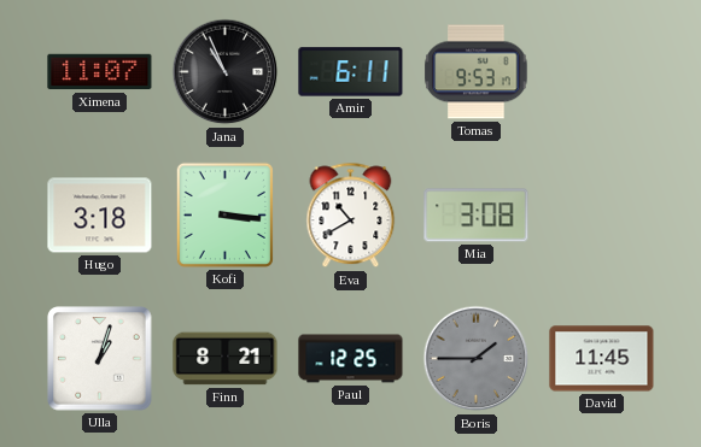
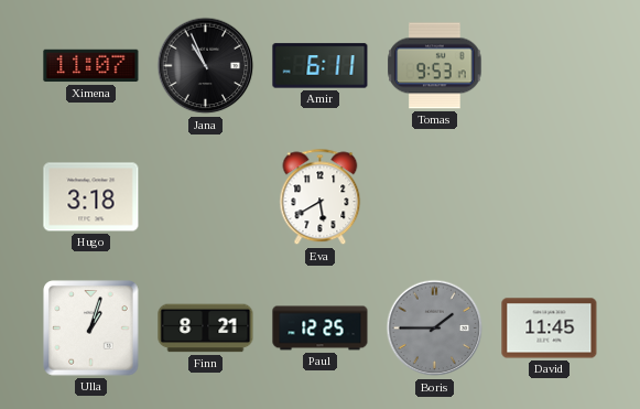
Kofi: 3:16 -> none
Eva: 10:40 -> 5:40
Mia: 3:08 -> none
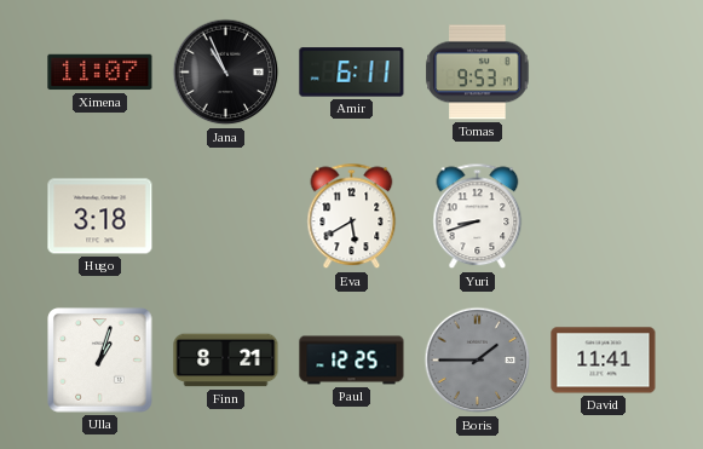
Yuri: none -> 8:42
David: 11:45 -> 11:41
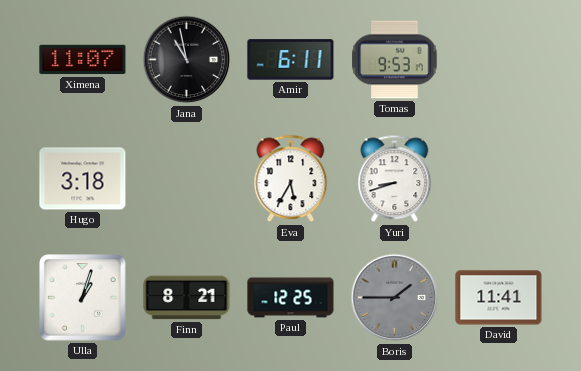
Jana: 10:56 -> 10:58
Eva: 5:40 -> 5:35
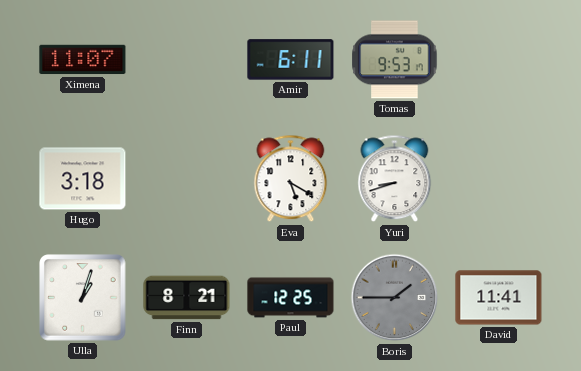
Jana: 10:58 -> none
Eva: 5:35 -> 5:20
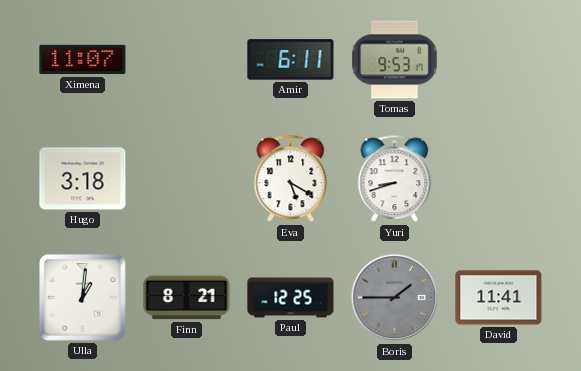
Ulla: 1:03 -> 1:01
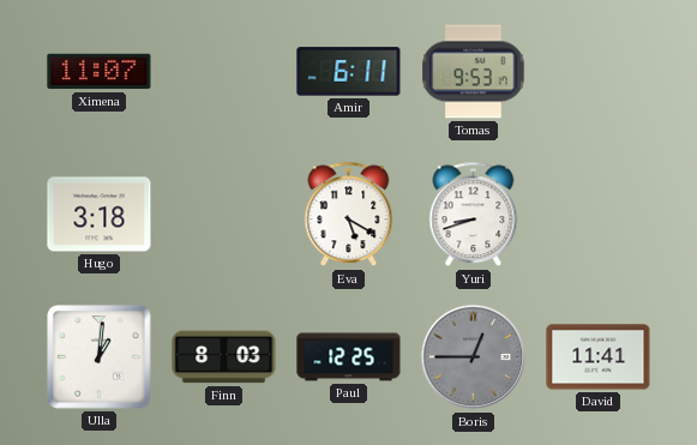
Finn: 8:21 -> 8:03
Boris: 1:45 -> 12:45
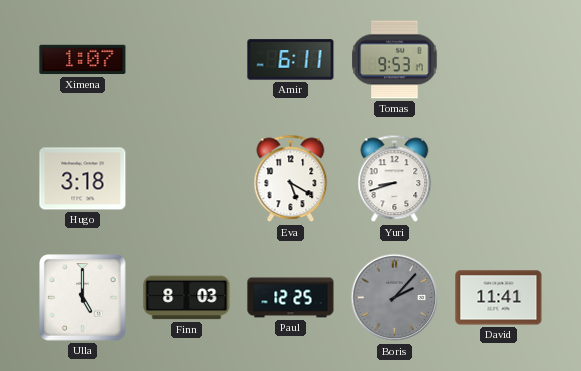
Ximena: 11:07 -> 1:07
Ulla: 1:01 -> 5:00
Boris: 12:45 -> 2:07
